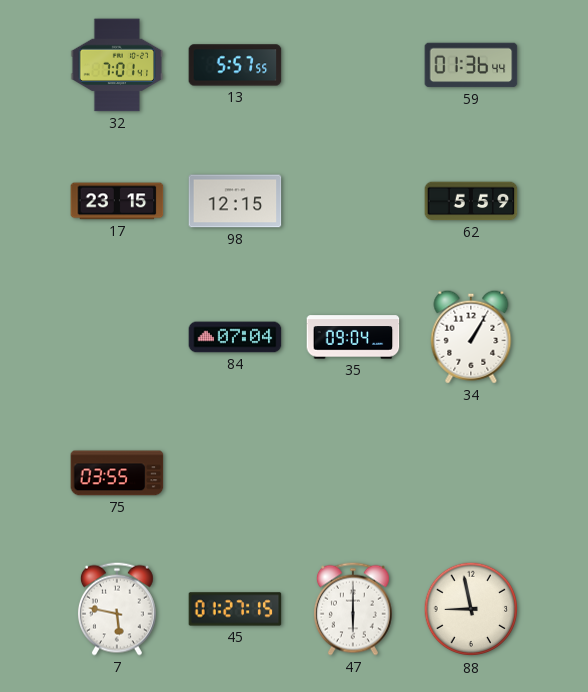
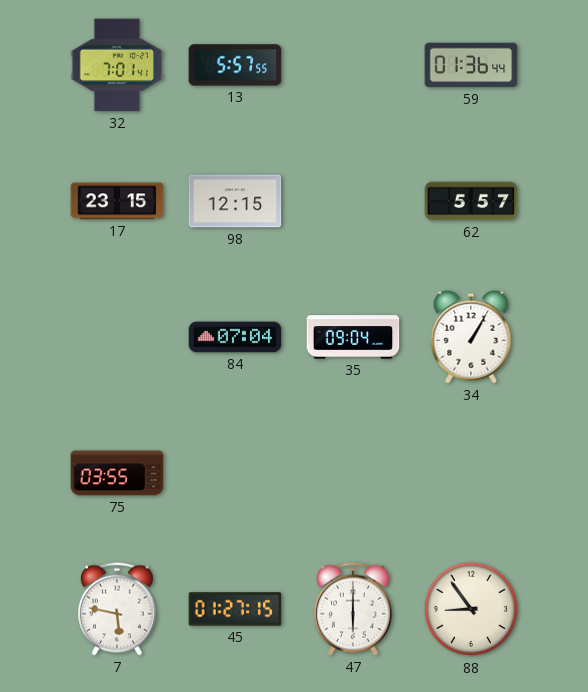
62: 5:59 -> 5:57
88: 8:58 -> 8:54
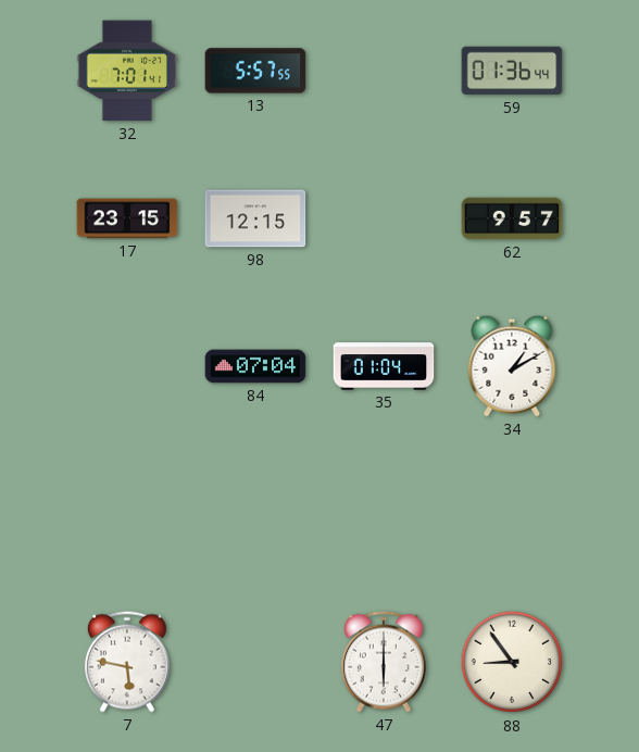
62: 5:57 -> 9:57
35: 09:04 -> 01:04
34: 1:05 -> 1:10
75: 03:55 -> none
45: 01:27 -> none
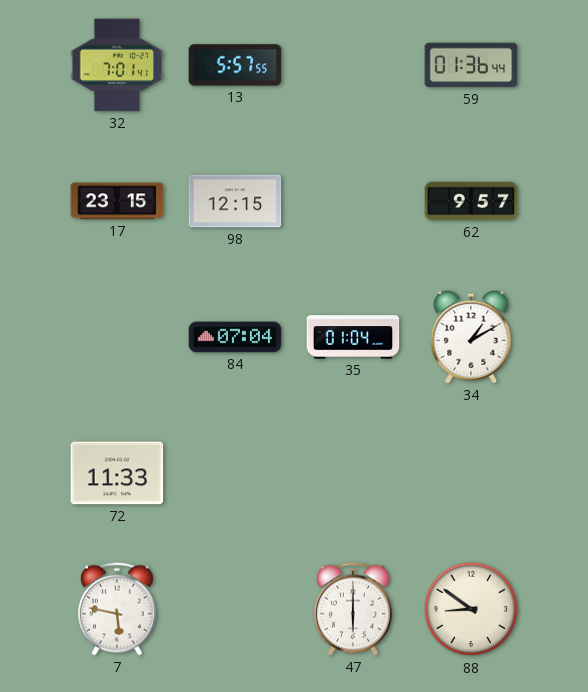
72: none -> 11:33
88: 8:54 -> 8:51
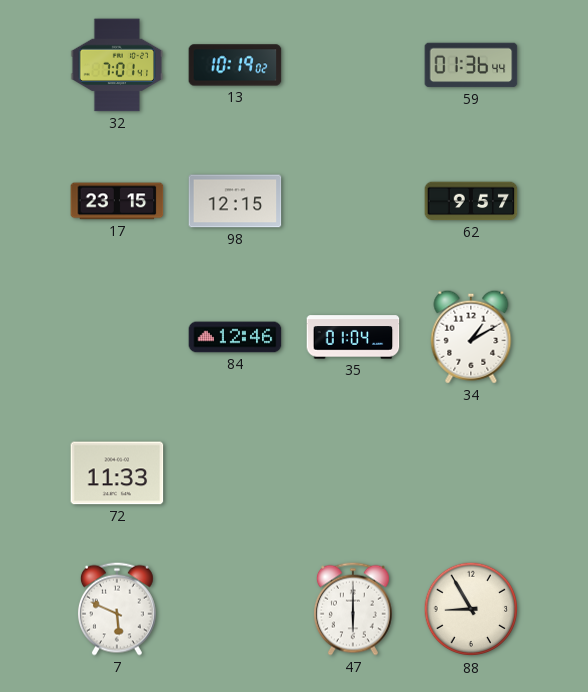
13: 5:57 -> 10:19
84: 07:04 -> 12:46
7: 5:47 -> 5:49
88: 8:51 -> 8:55
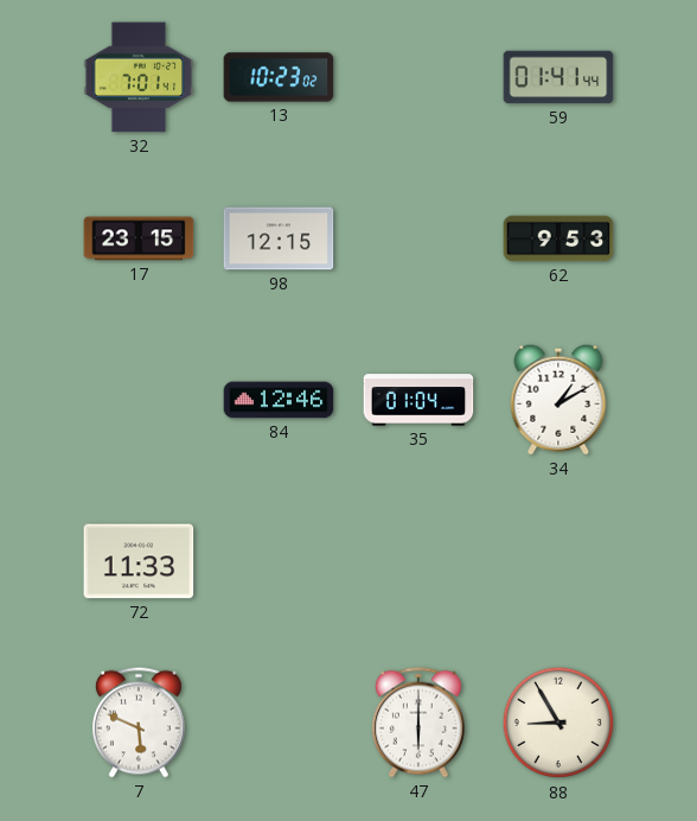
13: 10:19 -> 10:23
59: 01:36 -> 01:41
62: 9:57 -> 9:53
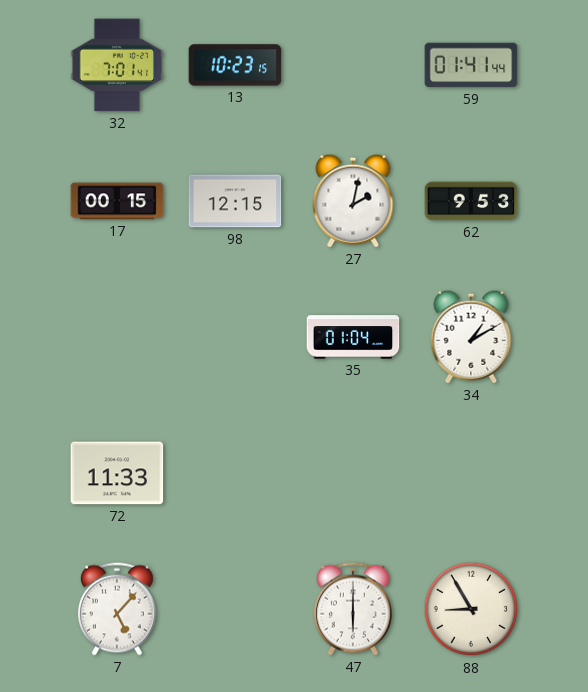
13: 10:23:02 -> 10:23:15
17: 23:15 -> 00:15
27: none -> 2:02
84: 12:46 -> none
7: 5:49 -> 5:07
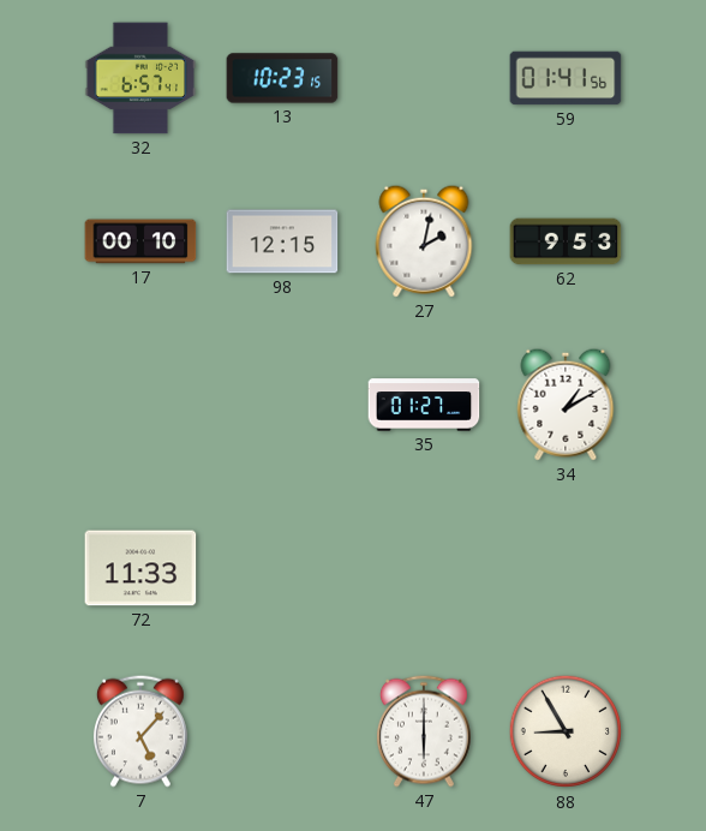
32: 7:01 -> 6:57
59: 01:41:44 -> 01:41:56
17: 00:15 -> 00:10
35: 01:04 -> 01:27
